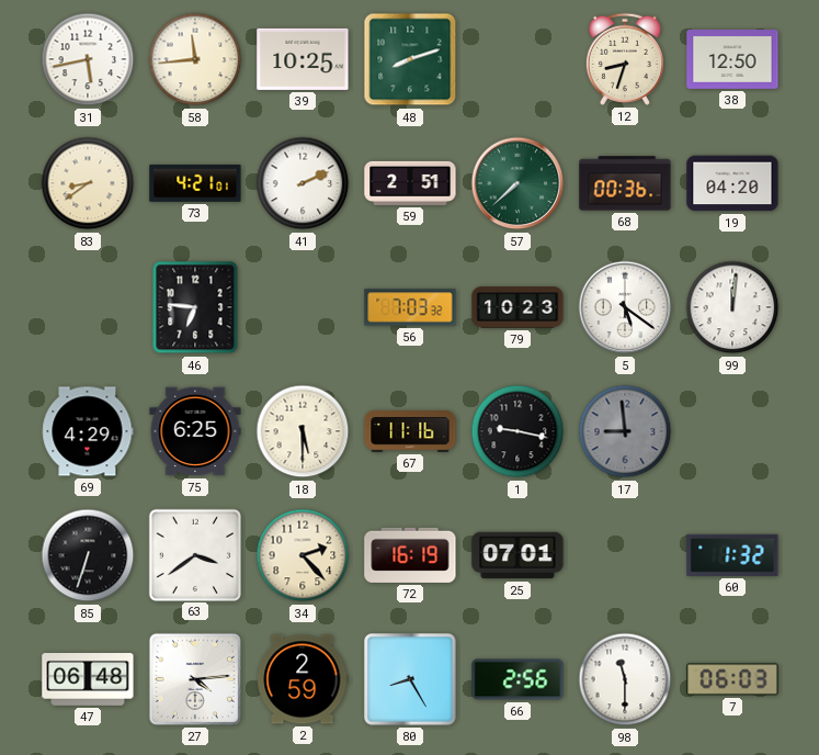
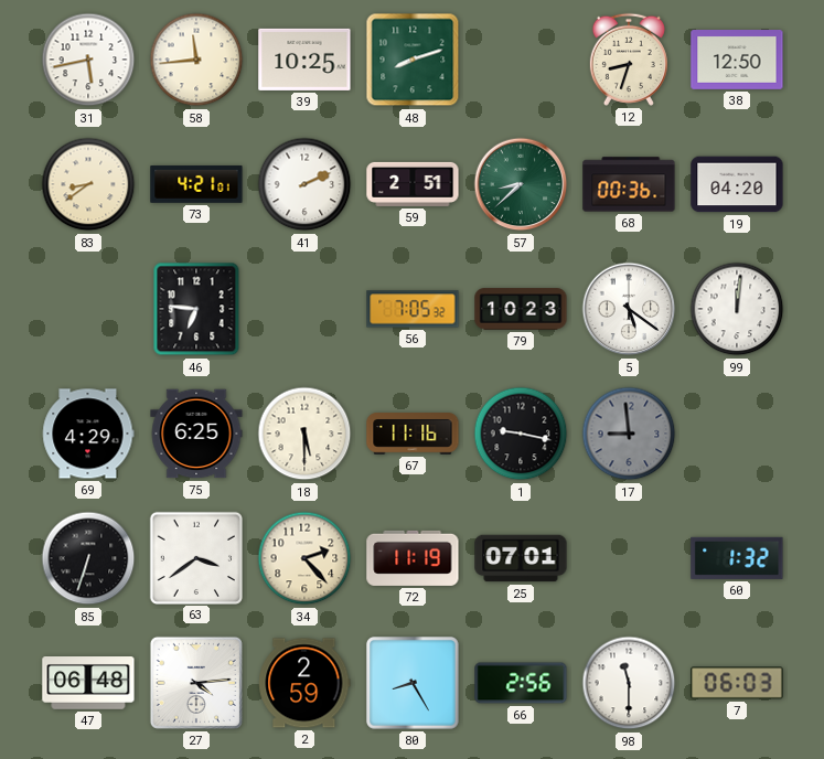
57: 7:38 -> 8:38
56: 7:03 -> 7:05
72: 16:19 -> 11:19
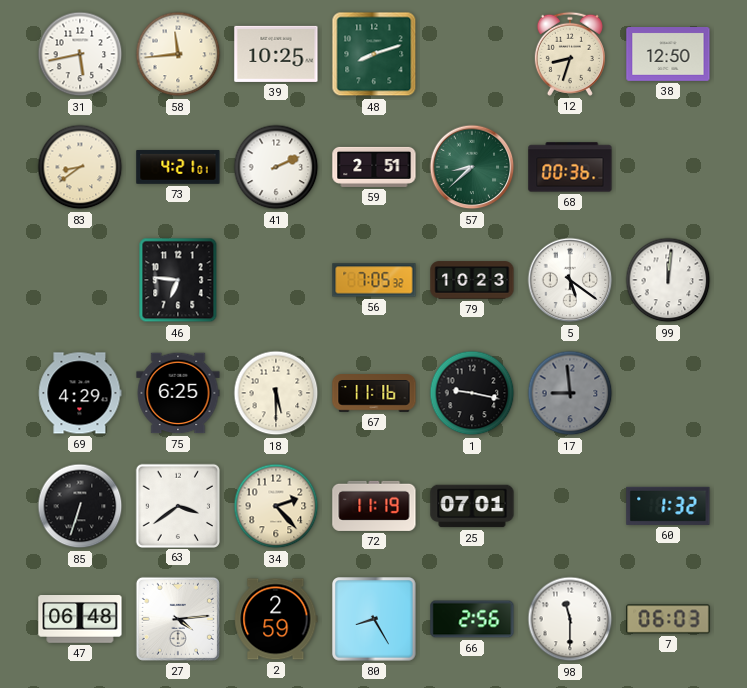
19: 04:20 -> none
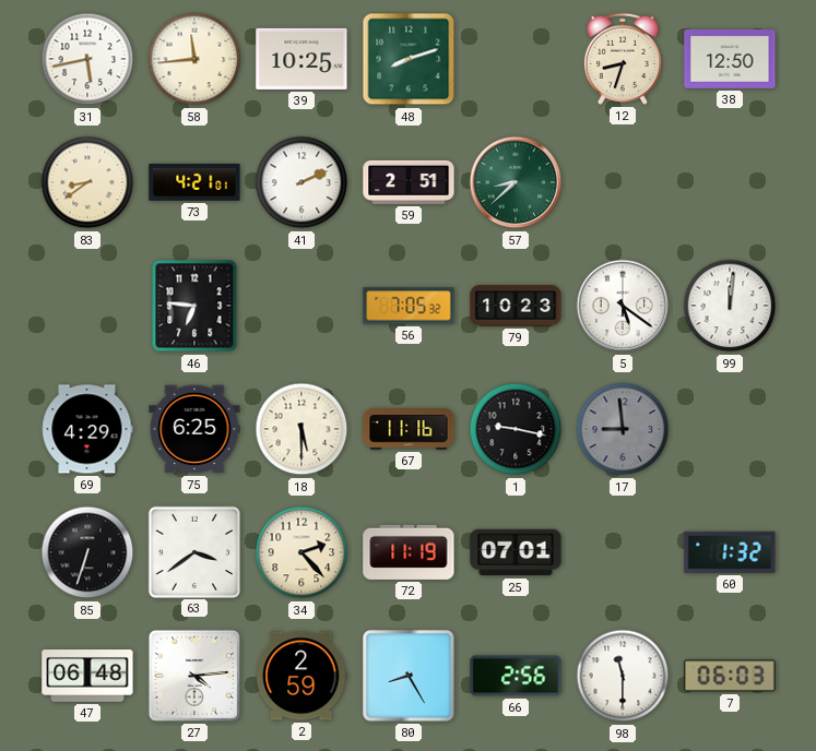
68: 00:36 -> none
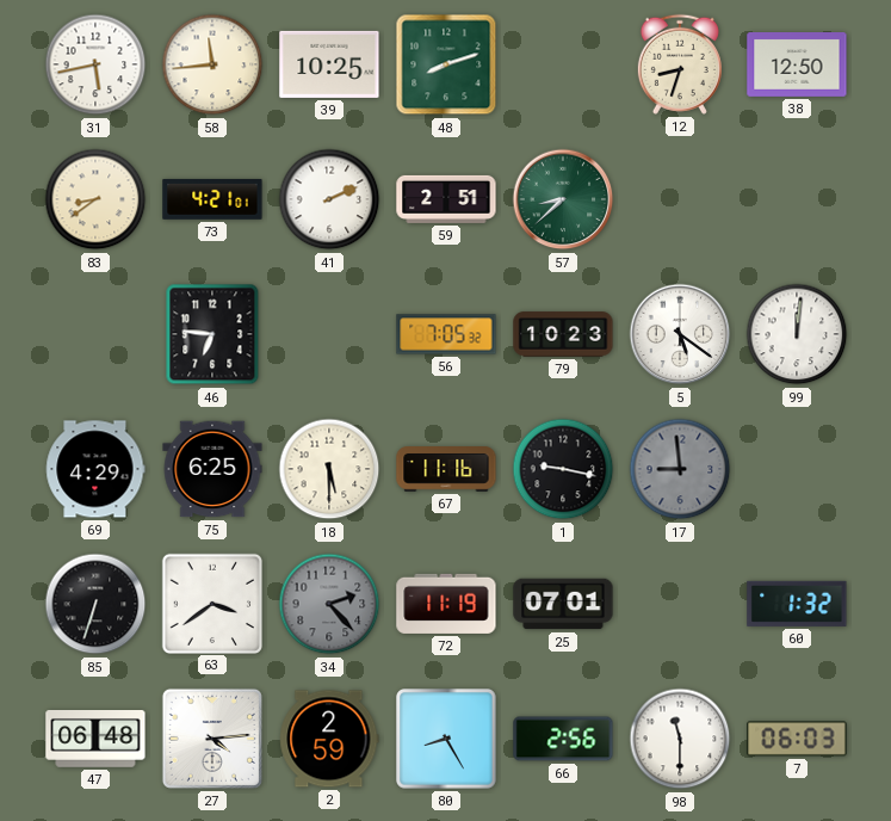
34 dial: cream -> grey
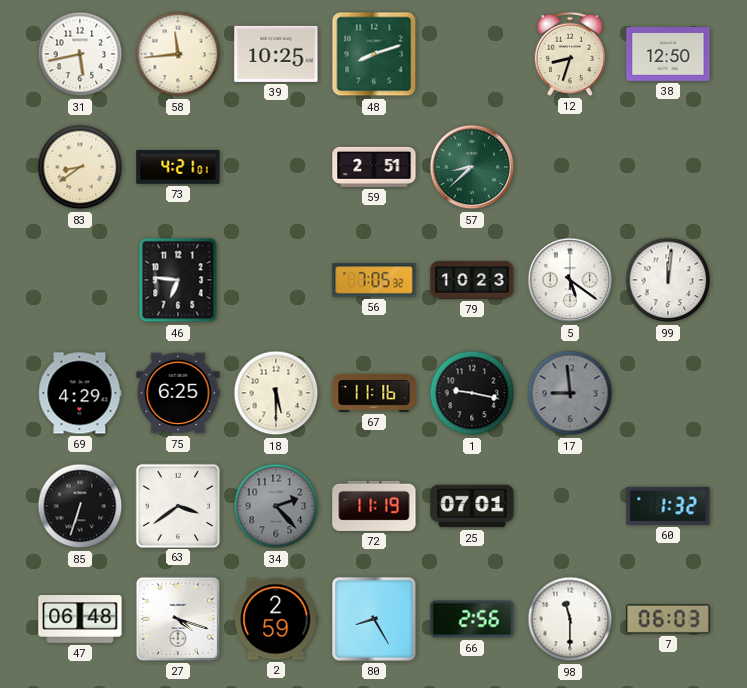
41: 2:11 -> none
27: 4:14 -> 4:18
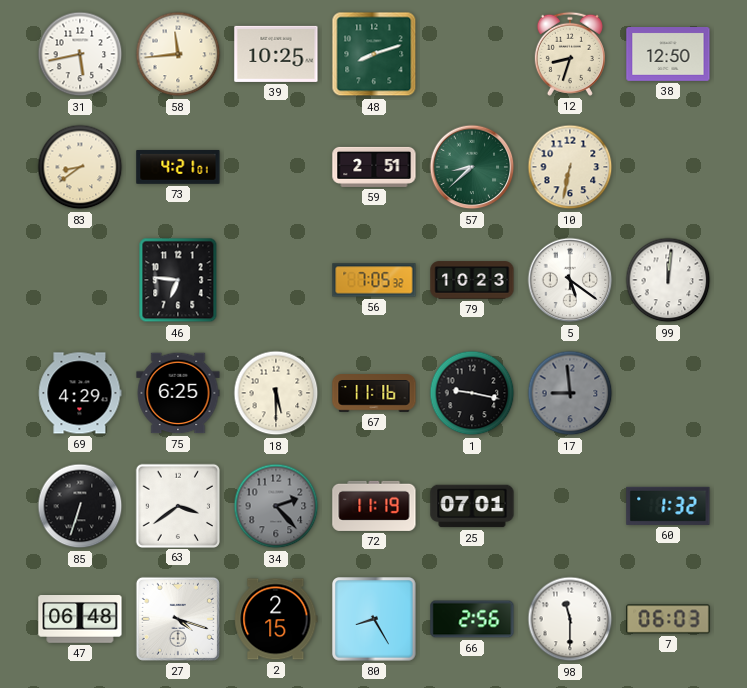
10: none -> 6:32
2: 2:59 -> 2:15
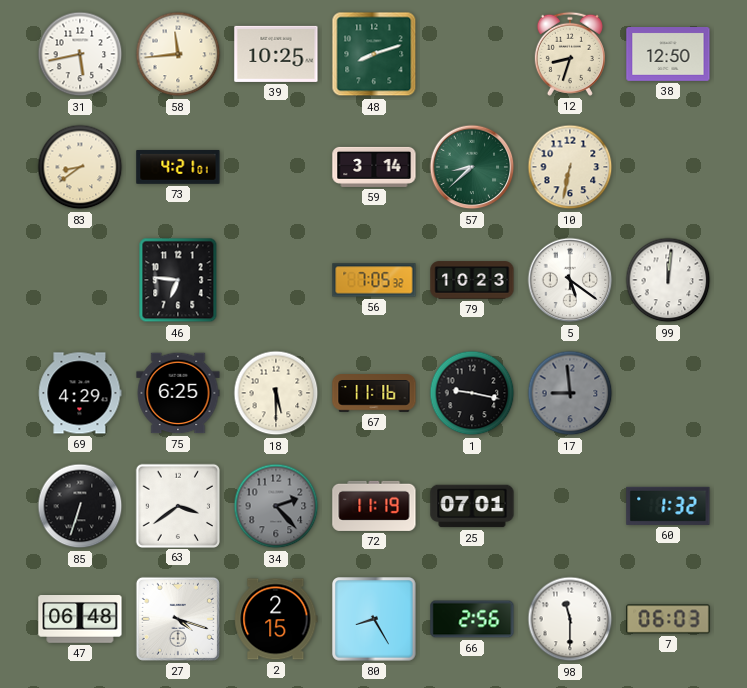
59: 2:51 -> 3:14
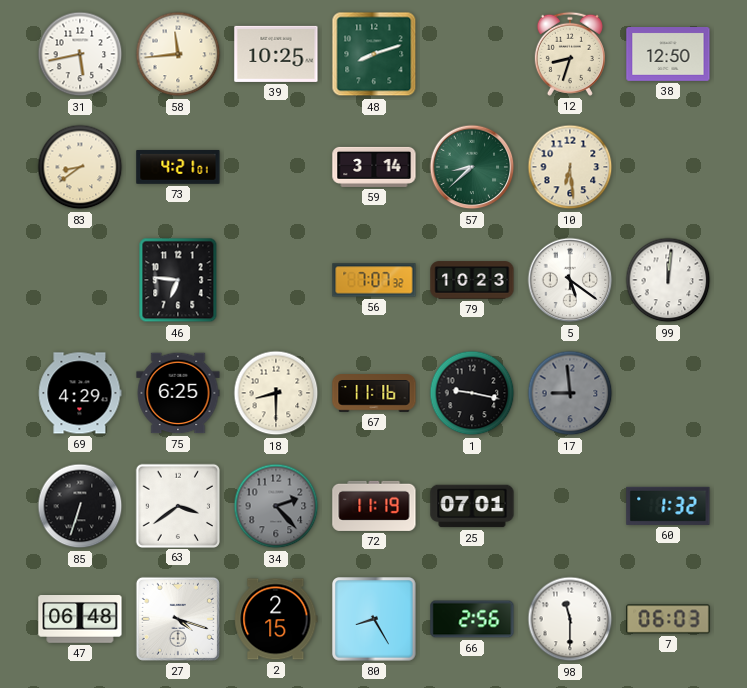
10: 6:32 -> 6:29
56: 7:05 -> 7:07
18: 5:30 -> 8:30
